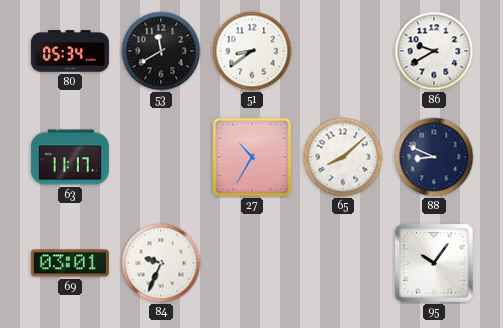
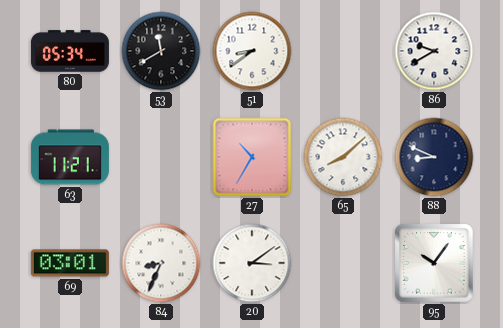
63: 11:17 -> 11:21
84: 9:34 -> 8:34
20: none -> 3:09
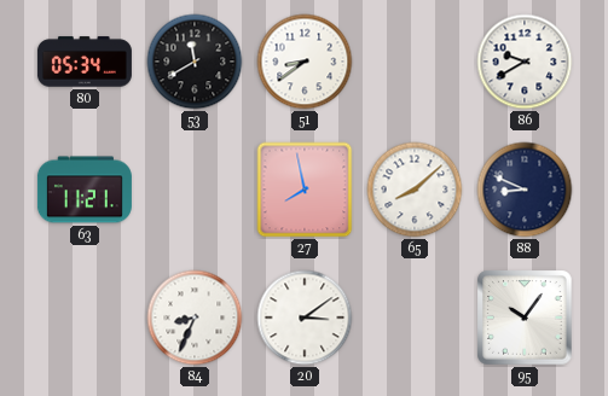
27: 10:35 -> 7:58
69: 03:01 -> none
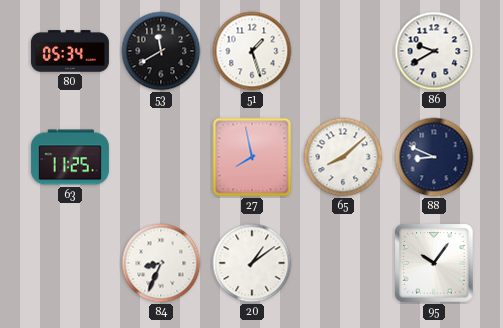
51: 8:39 -> 1:27
63: 11:21 -> 11:25
20: 3:09 -> 1:09
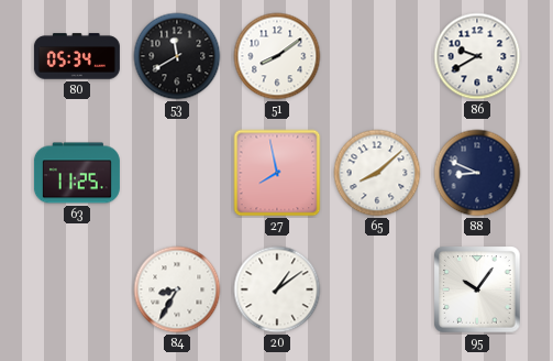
51: 1:27 -> 8:09
84: 8:34 -> 8:35
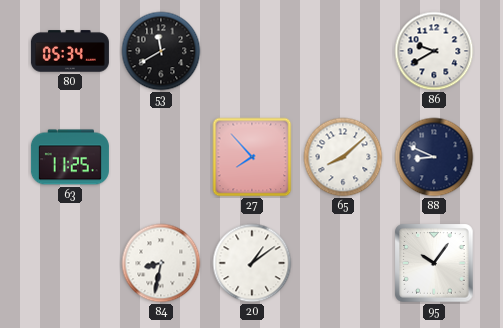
51: 8:09 -> none
27: 7:58 -> 7:53
84: 8:35 -> 8:32
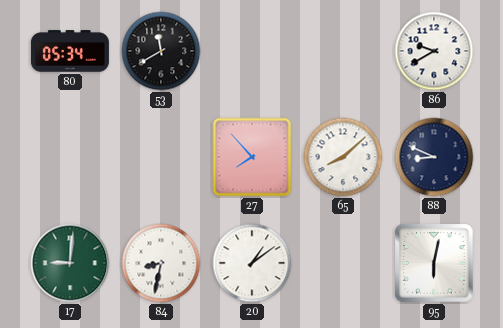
63: 11:25 -> none
17: none -> 9:01
95: 10:06 -> 6:02
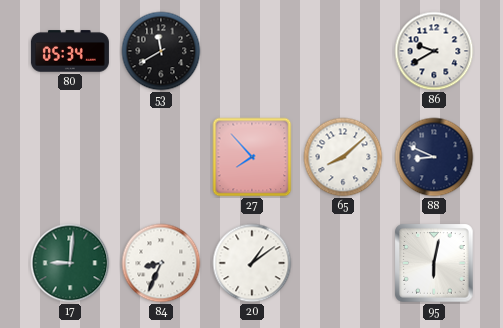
84: 8:32 -> 8:34
